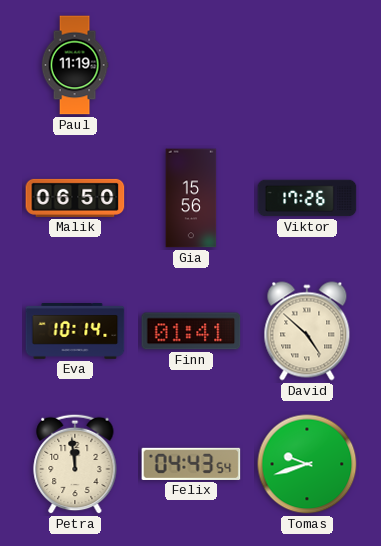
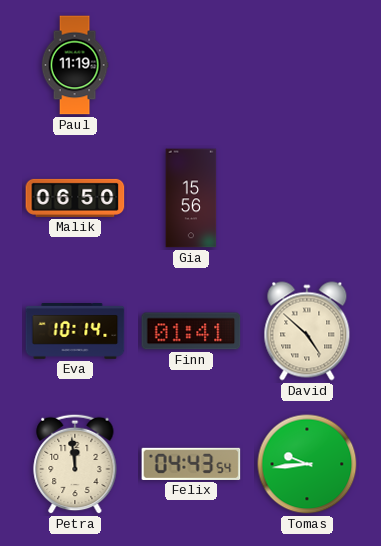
Viktor: 17:26 -> none
Tomas: 9:42 -> 9:44
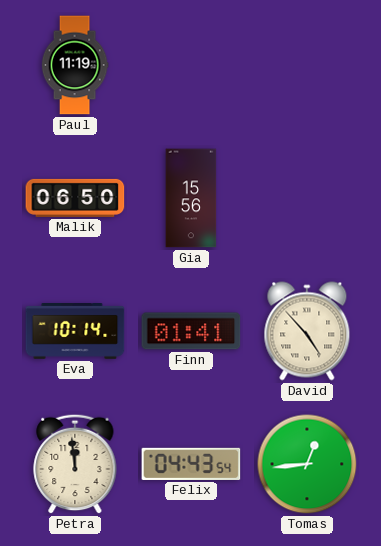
David: 4:52 -> 4:53
Tomas: 9:44 -> 12:44
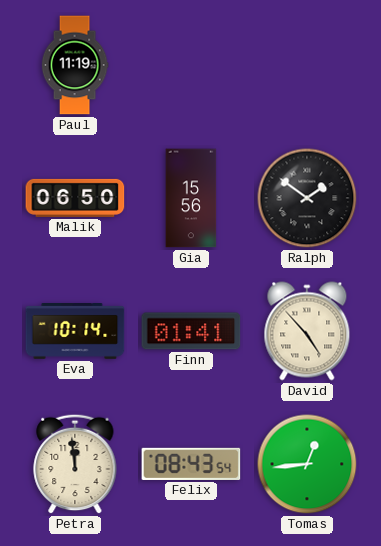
Ralph: none -> 1:51
Felix: 04:43 -> 08:43
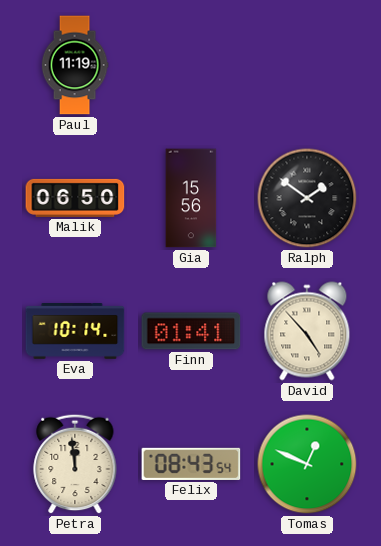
Tomas: 12:44 -> 12:49
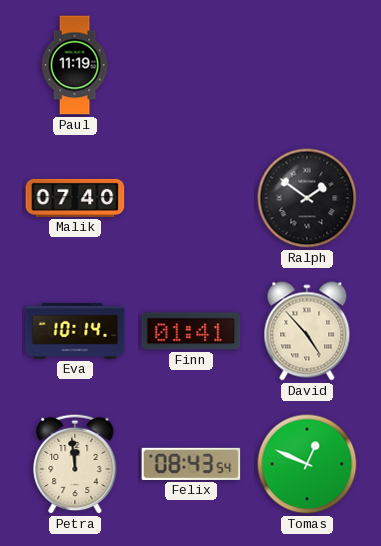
Malik: 06:50 -> 07:40
Gia: 15:56 -> none
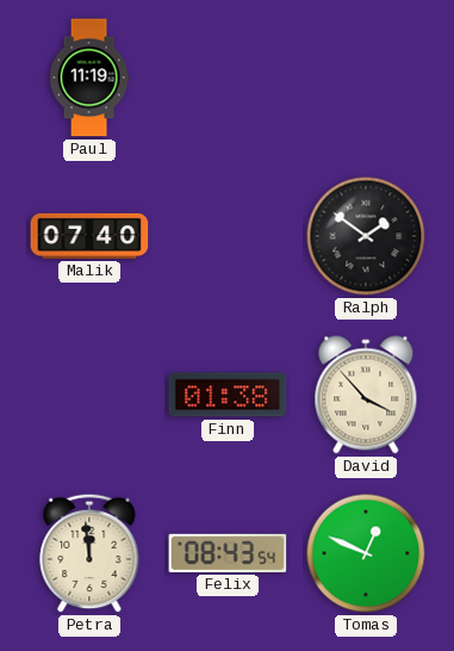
Eva: 10:14 -> none
Finn: 01:41 -> 01:38
David: 4:53 -> 3:53
